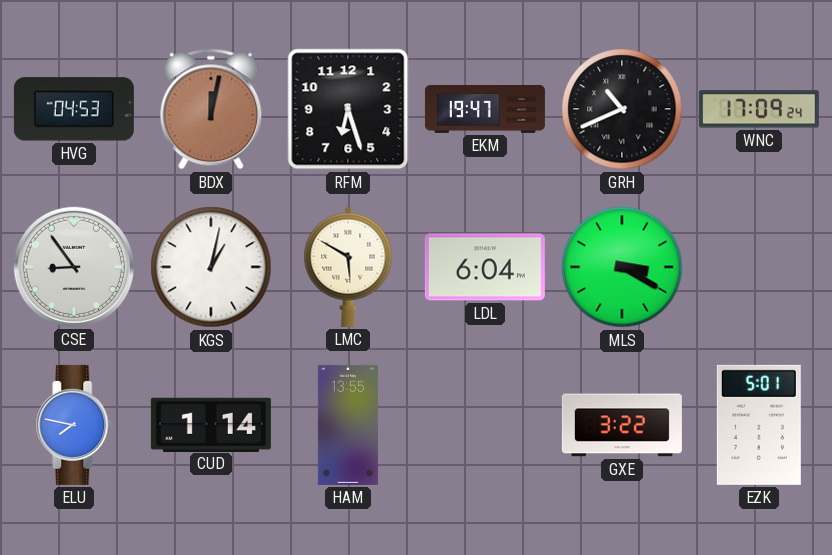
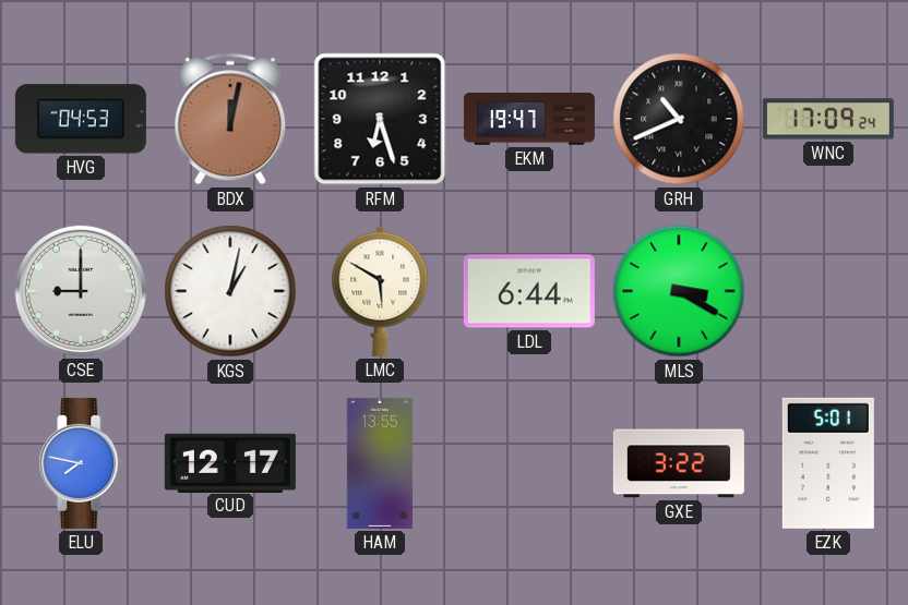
CSE: 8:54 -> 9:00
LDL: 6:04 -> 6:44
CUD: 1:14 -> 12:17
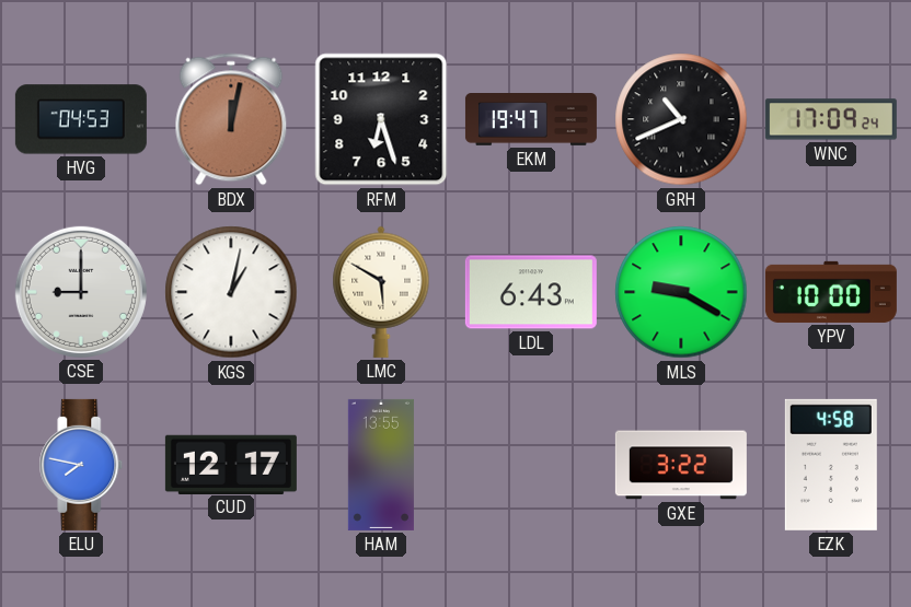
LDL: 6:44 -> 6:43
MLS: 3:20 -> 9:20
YPV: none -> 10:00
EZK: 5:01 -> 4:58
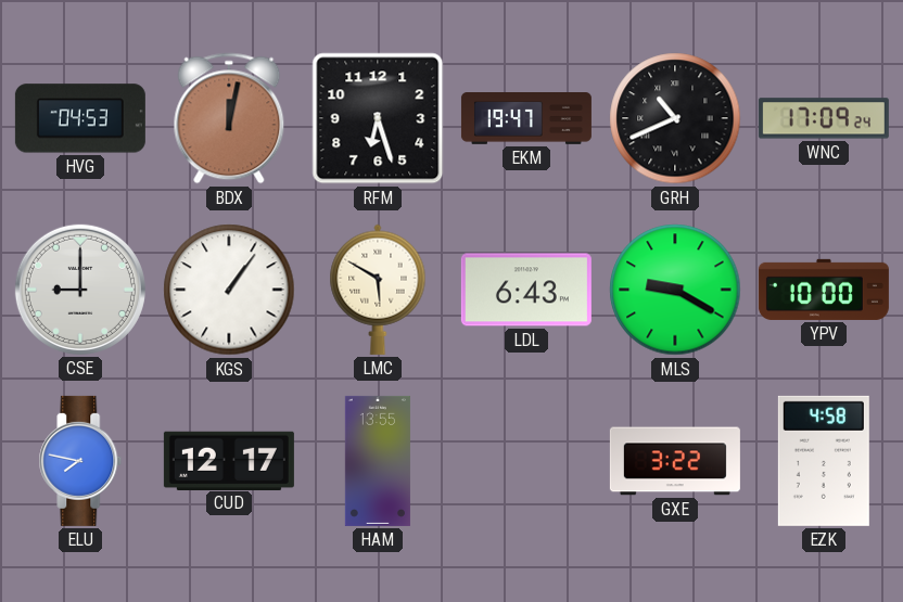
KGS: 1:02 -> 1:06
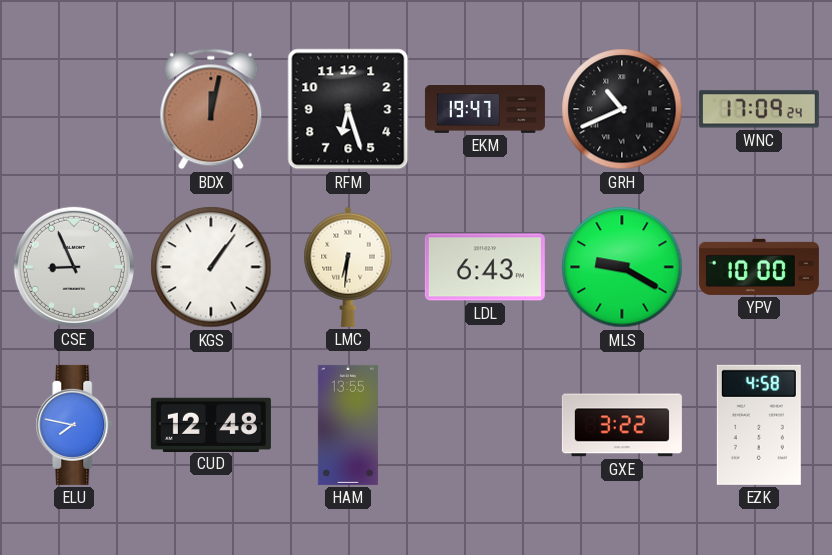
HVG: 04:53 -> none
CSE: 9:00 -> 8:56
LMC: 5:50 -> 6:31
CUD: 12:17 -> 12:48
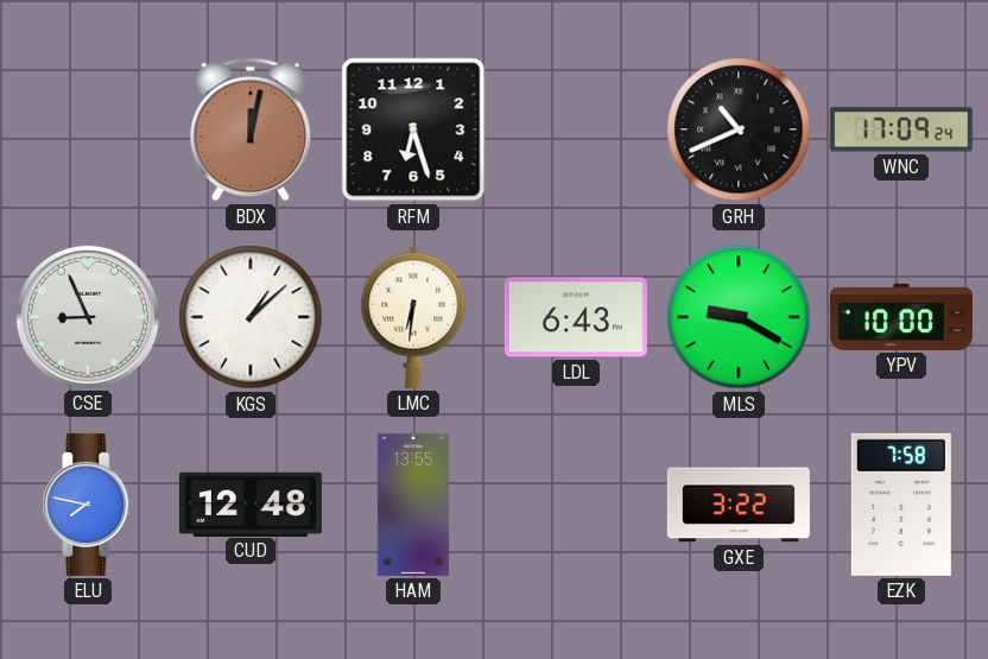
EKM: 19:47 -> none
KGS: 1:06 -> 1:08
EZK: 4:58 -> 7:58
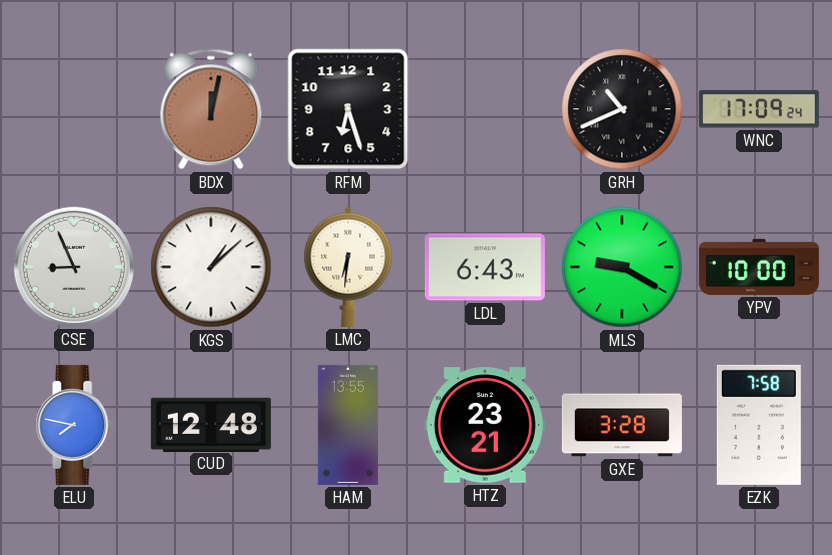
HTZ: none -> 23:21
GXE: 3:22 -> 3:28
